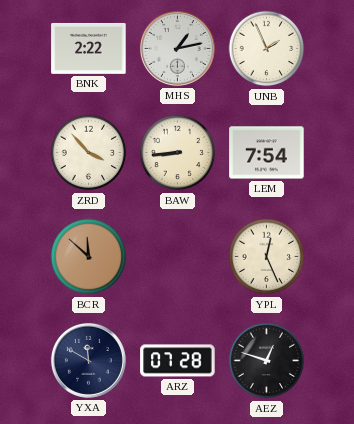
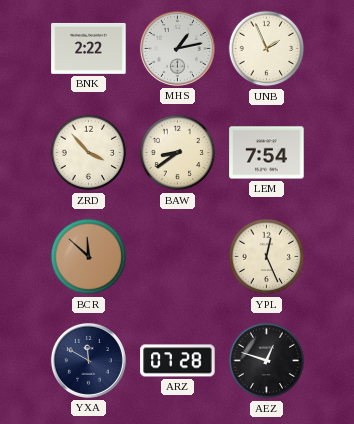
BAW: 8:44 -> 8:39
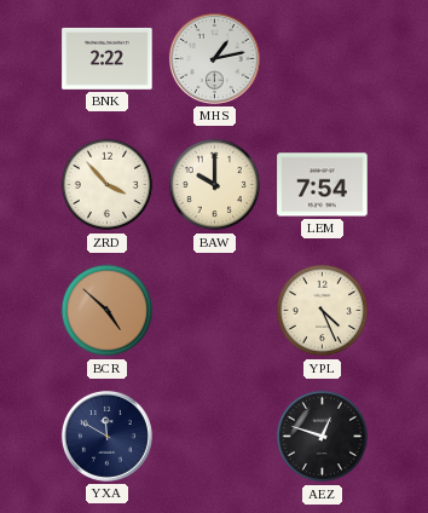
UNB: 1:56 -> none
BAW: 8:39 -> 10:00
BCR: 11:52 -> 4:52
YPL: 12:26 -> 4:26
ARZ: 07:28 -> none
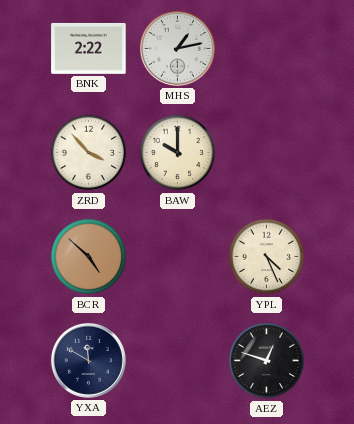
LEM: 7:54 -> none
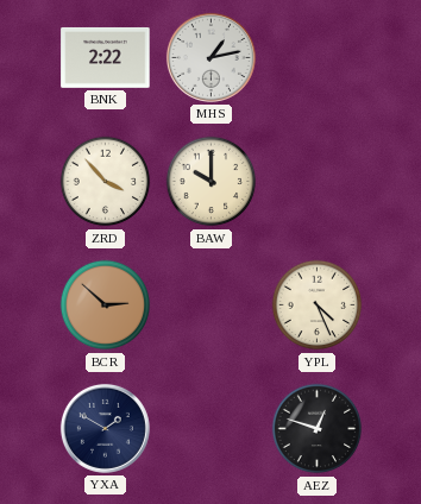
BCR: 4:52 -> 2:52
YXA: 11:50 -> 1:50
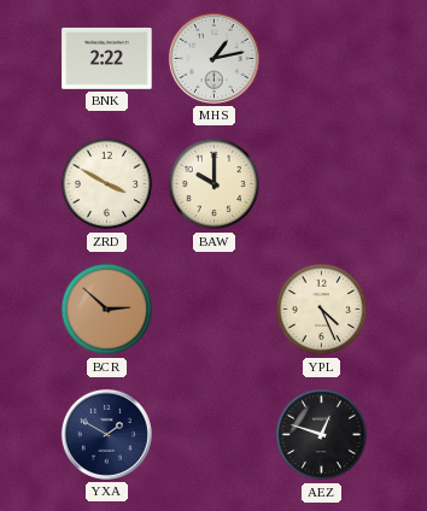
ZRD: 3:53 -> 3:50
